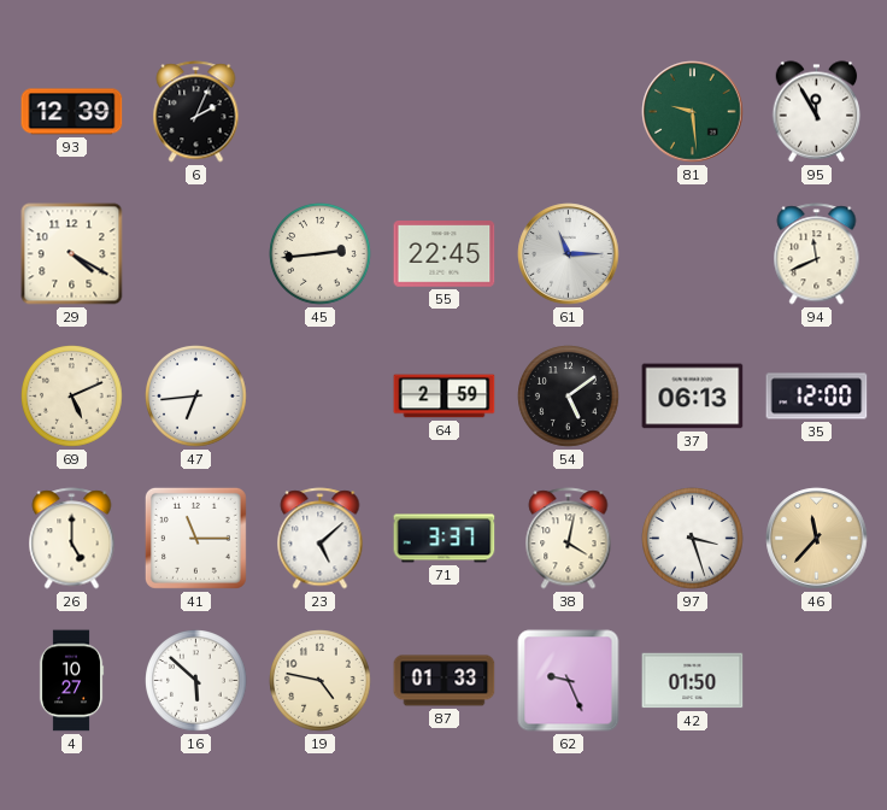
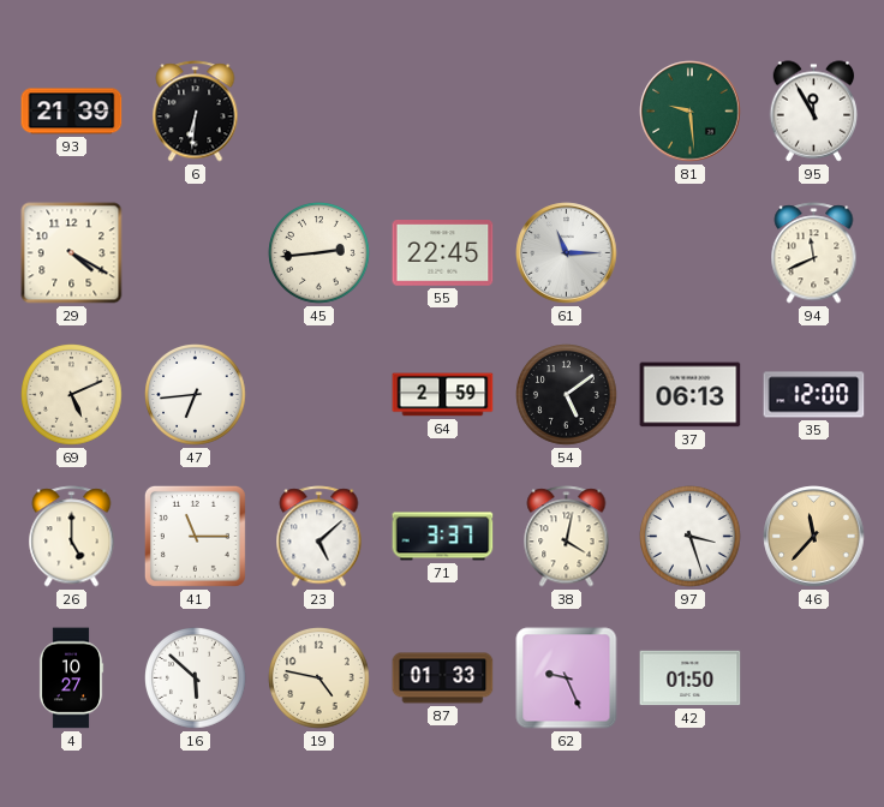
93: 12:39 -> 21:39
6: 2:04 -> 6:31
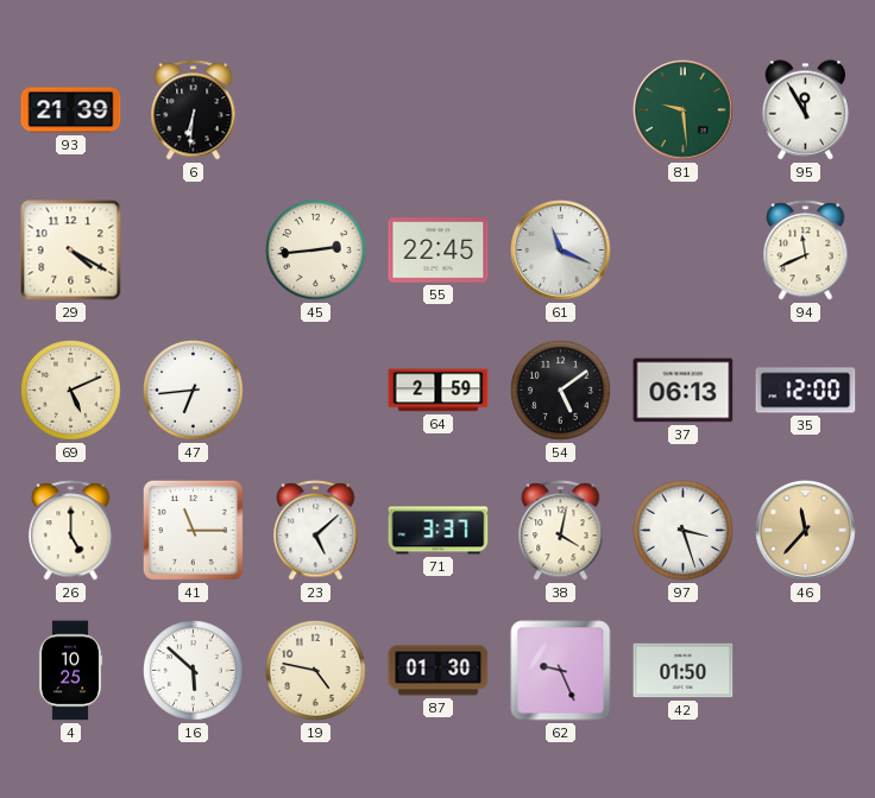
61: 11:15 -> 11:19
4: 10:27 -> 10:25
87: 01:33 -> 01:30
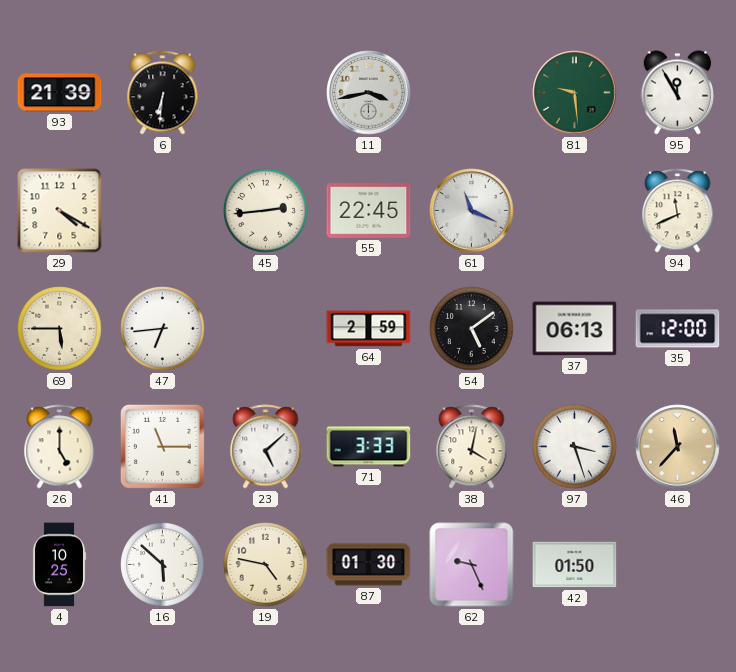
11: none -> 3:43
69: 5:11 -> 5:45
71: 3:37 -> 3:33
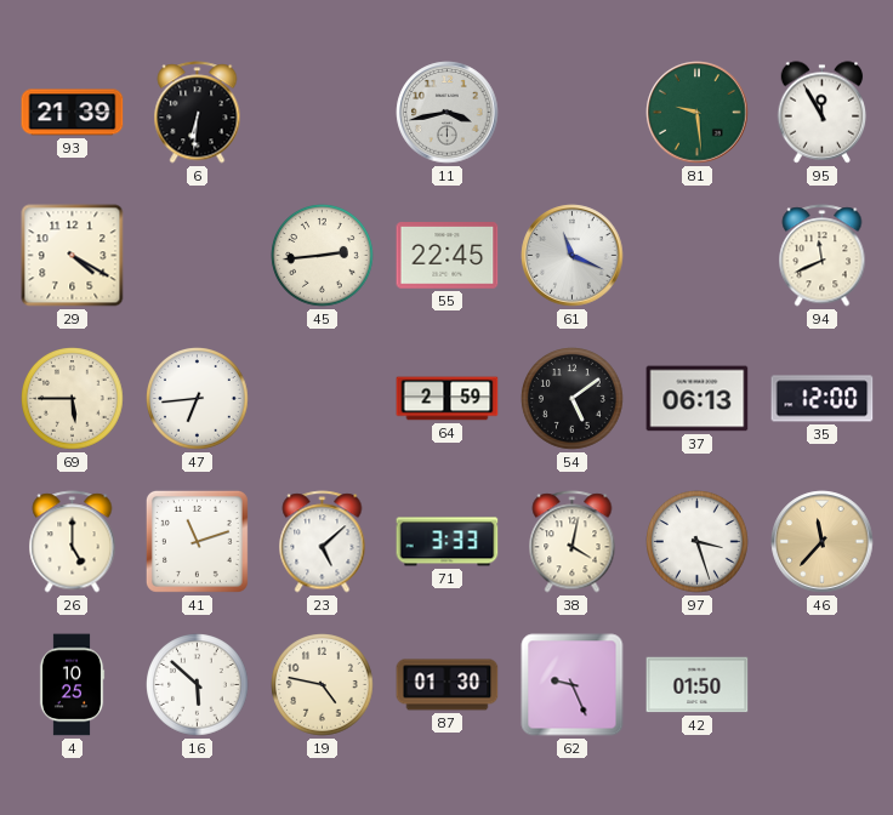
41: 11:15 -> 11:12
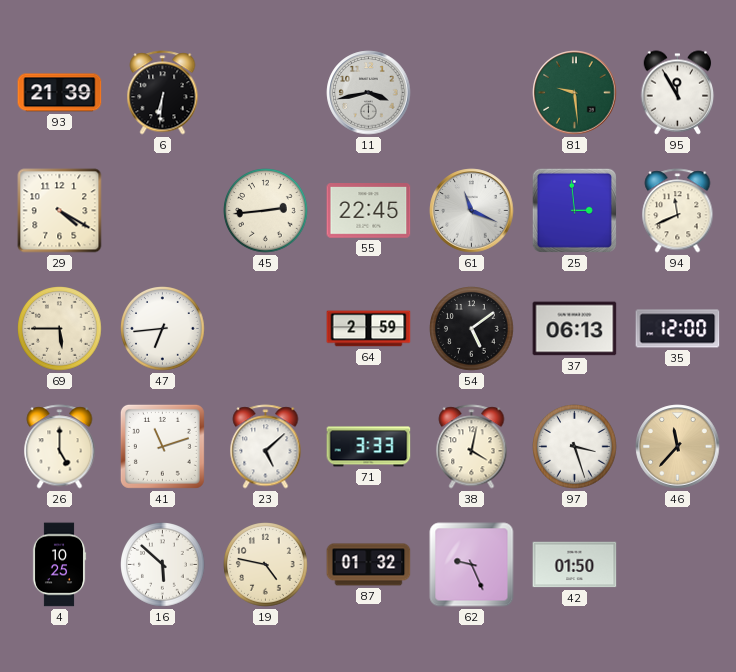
25: none -> 2:59
87: 01:30 -> 01:32
